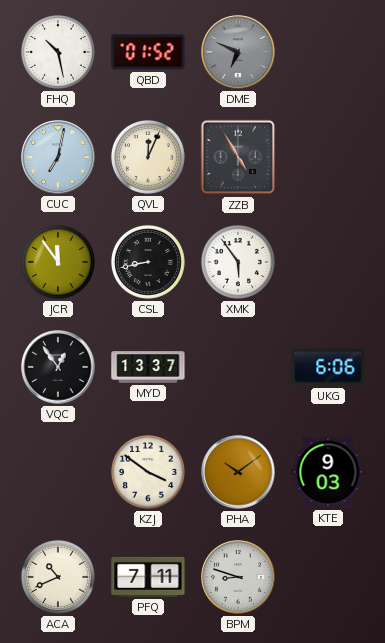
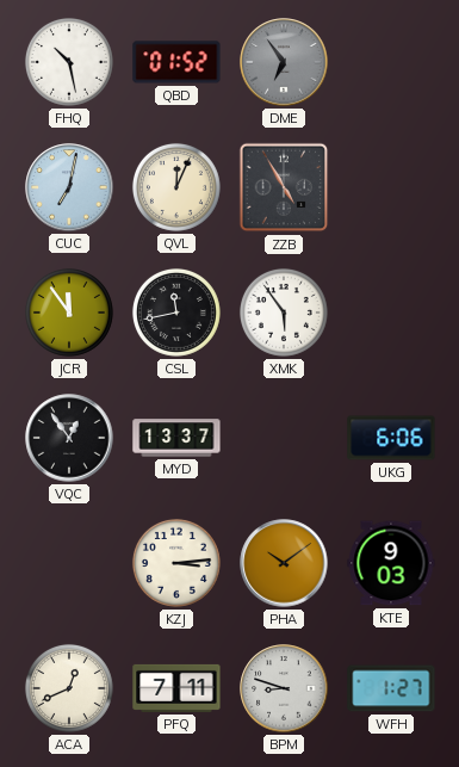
DME: 6:49 -> 6:54
CSL: 8:43 -> 11:43
KZJ: 3:51 -> 3:14
ACA: 10:41 -> 12:41
WFH: none -> 1:27
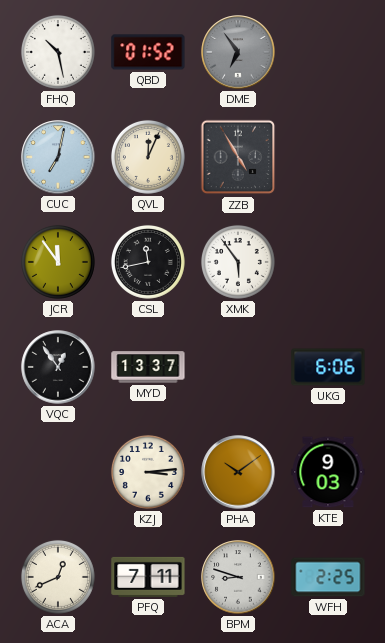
WFH: 1:27 -> 2:25
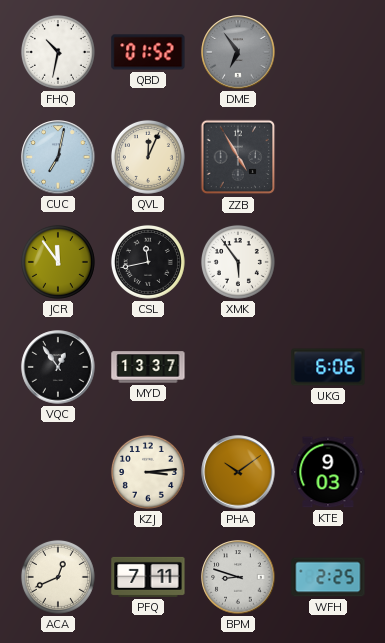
FHQ: 10:28 -> 10:32
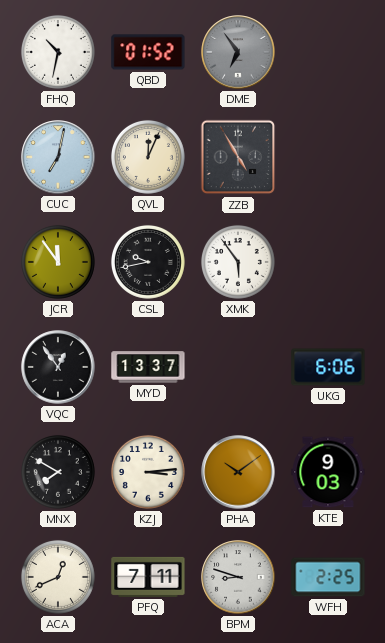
CSL: 11:43 -> 9:43
MNX: none -> 7:50
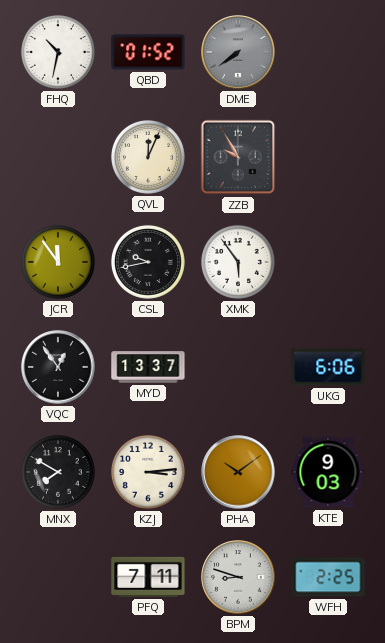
DME: 6:54 -> 7:39
CUC: 7:02 -> none
ZZB: 4:55 -> 9:55
ACA: 12:41 -> none
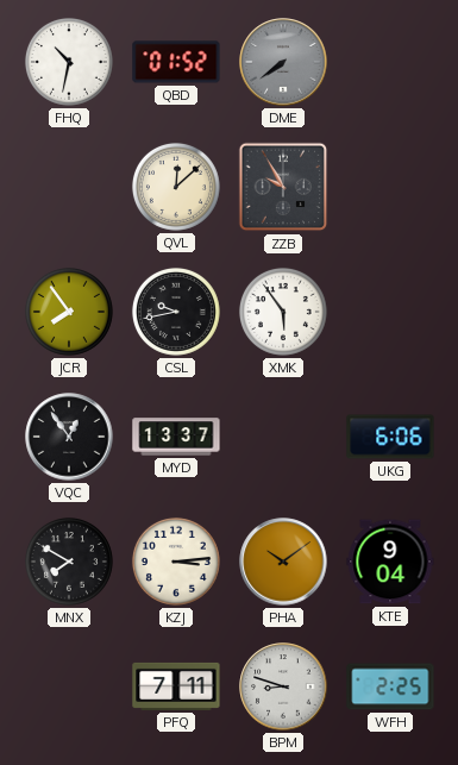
QVL: 12:04 -> 12:08
JCR: 11:54 -> 7:54
KTE: 9:03 -> 9:04
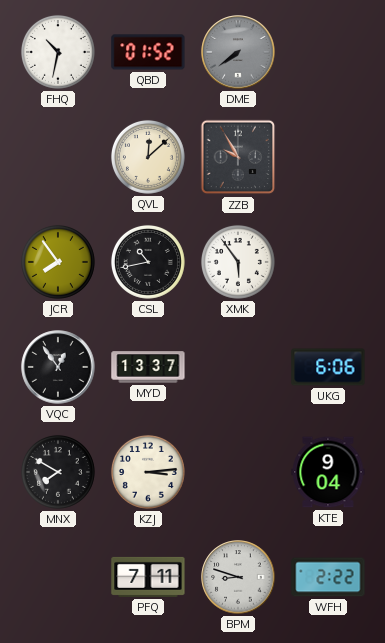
CSL: 9:43 -> 10:43
PHA: 10:09 -> none
WFH: 2:25 -> 2:22
